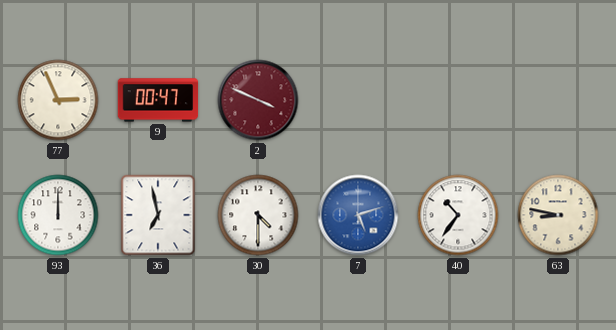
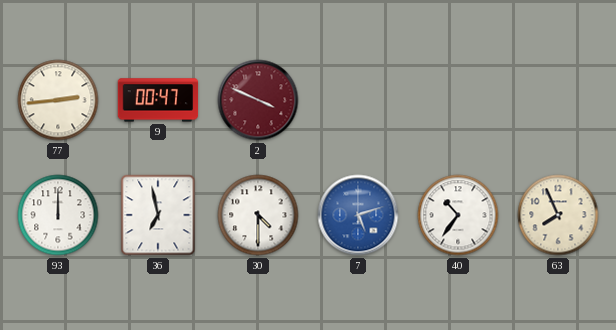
77: 2:56 -> 2:44
63: 8:47 -> 7:56
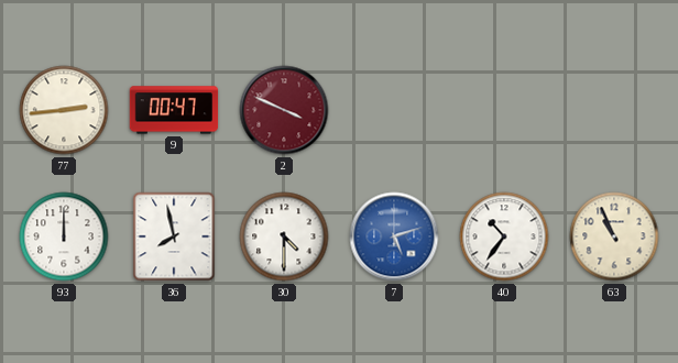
36: 6:58 -> 7:58
63: 7:56 -> 10:56
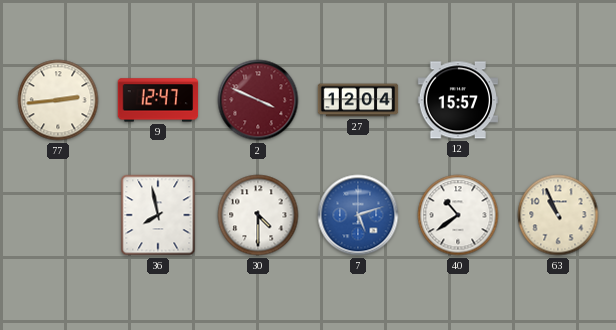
9: 00:47 -> 12:47
27: none -> 12:04
12: none -> 15:57
93: 12:00 -> none
40: 10:36 -> 10:39
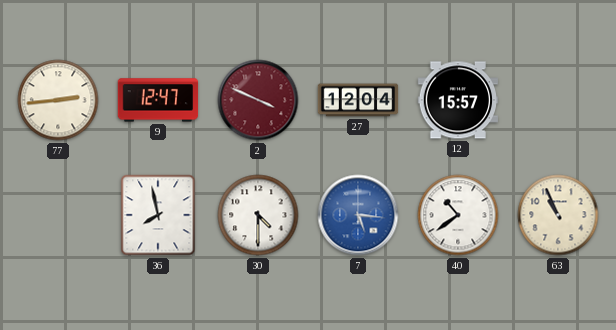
7: 5:12 -> 5:16
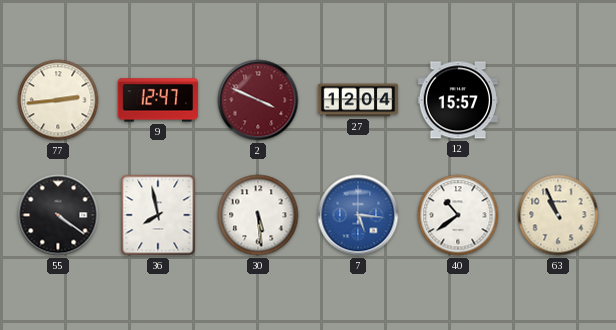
55: none -> 4:21
30: 4:30 -> 5:29
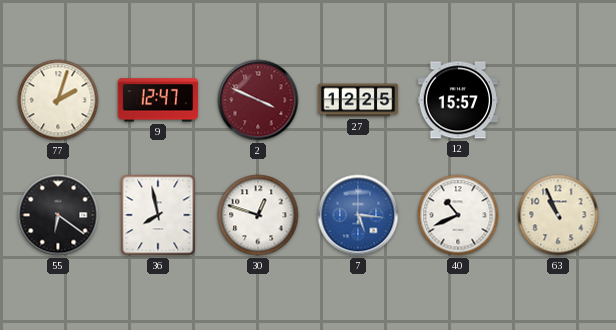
77: 2:44 -> 2:03
27: 12:04 -> 12:25
55: 4:21 -> 6:21
30: 5:29 -> 12:48
40: 10:39 -> 10:41
